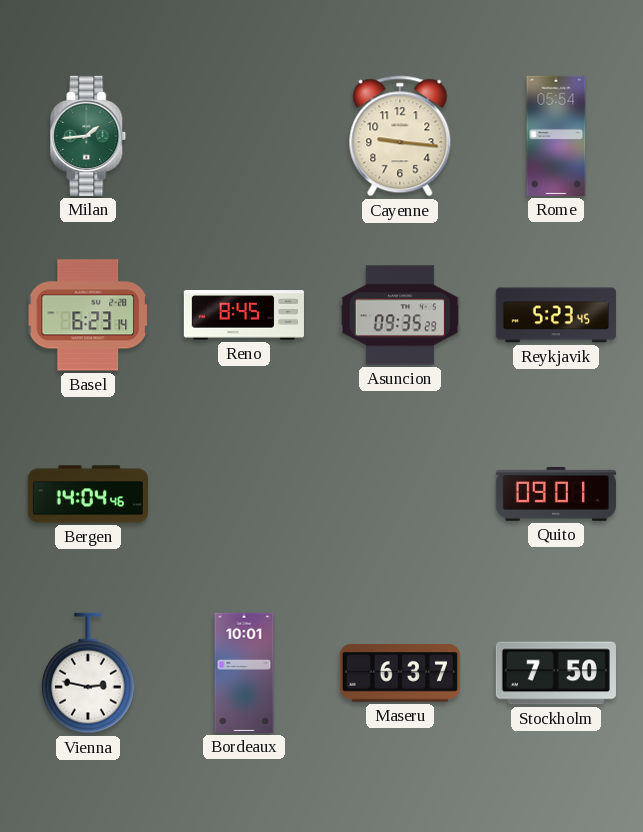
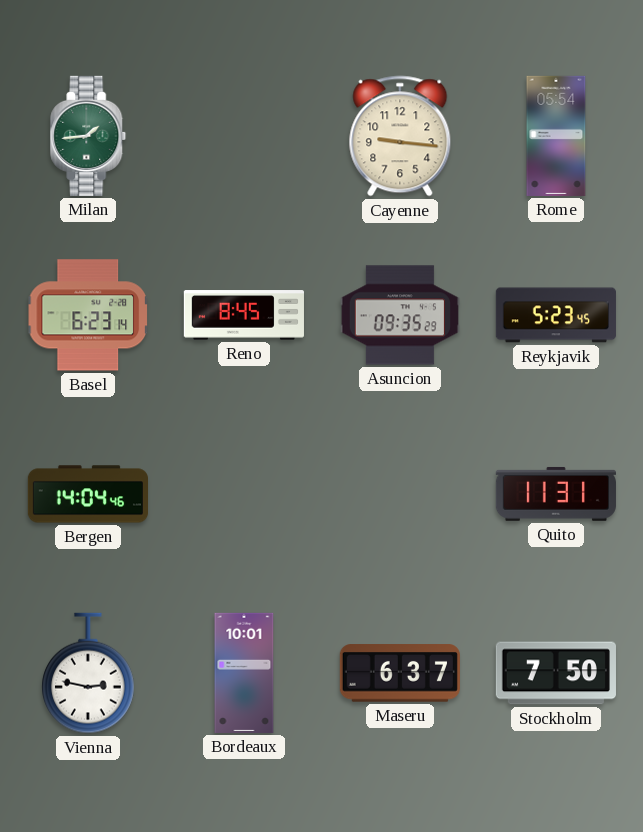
Quito: 09:01 -> 11:31
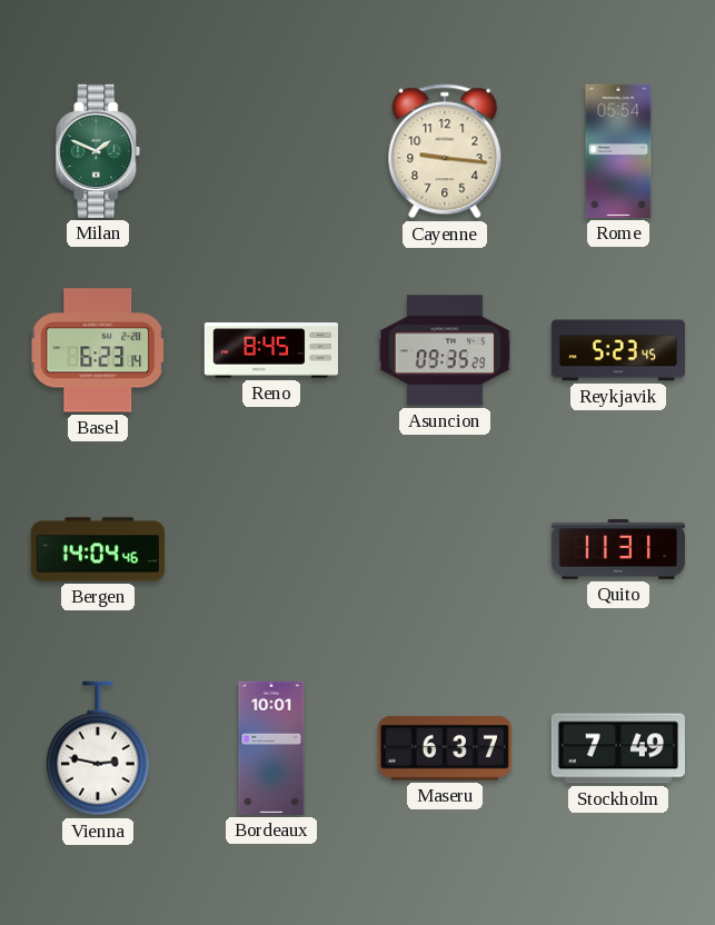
Milan: 1:44 -> 1:49
Stockholm: 7:50 -> 7:49
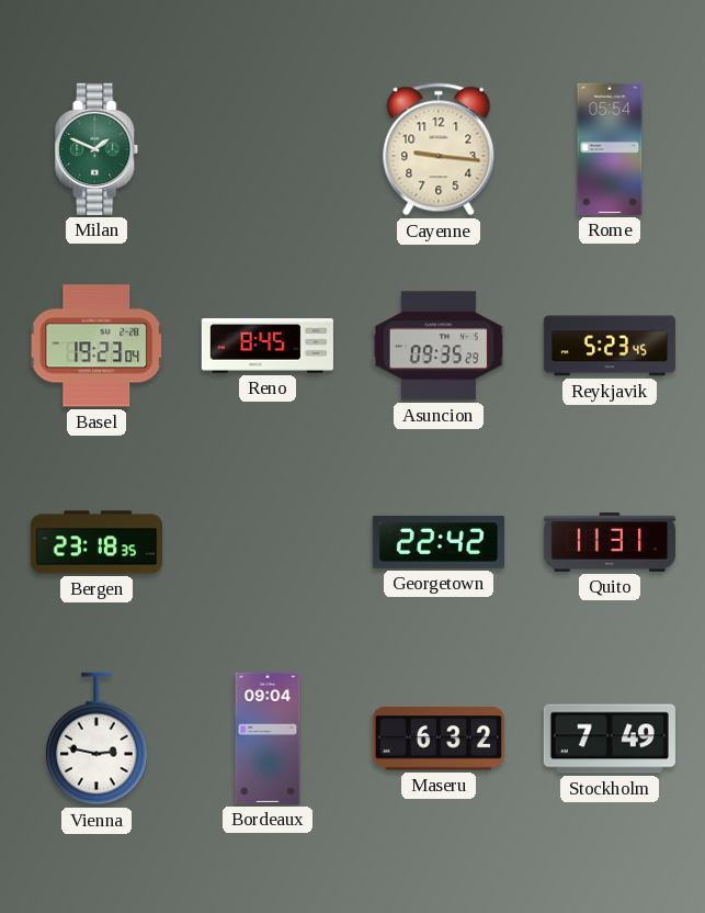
Basel: 6:23 -> 19:23
Bergen: 14:04 -> 23:18
Georgetown: none -> 22:42
Bordeaux: 10:01 -> 09:04
Maseru: 6:37 -> 6:32
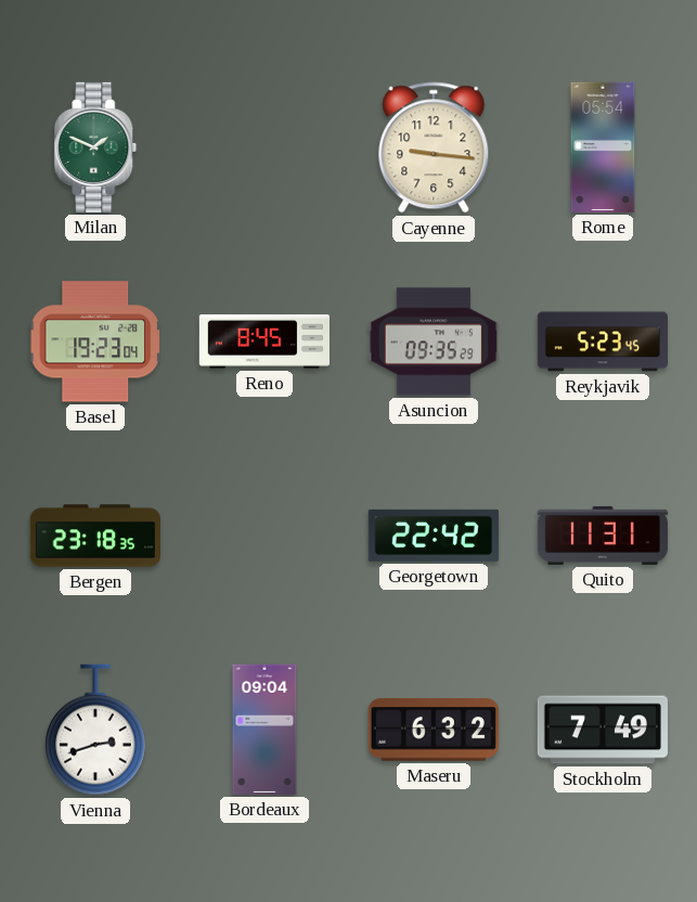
Vienna: 2:47 -> 2:42
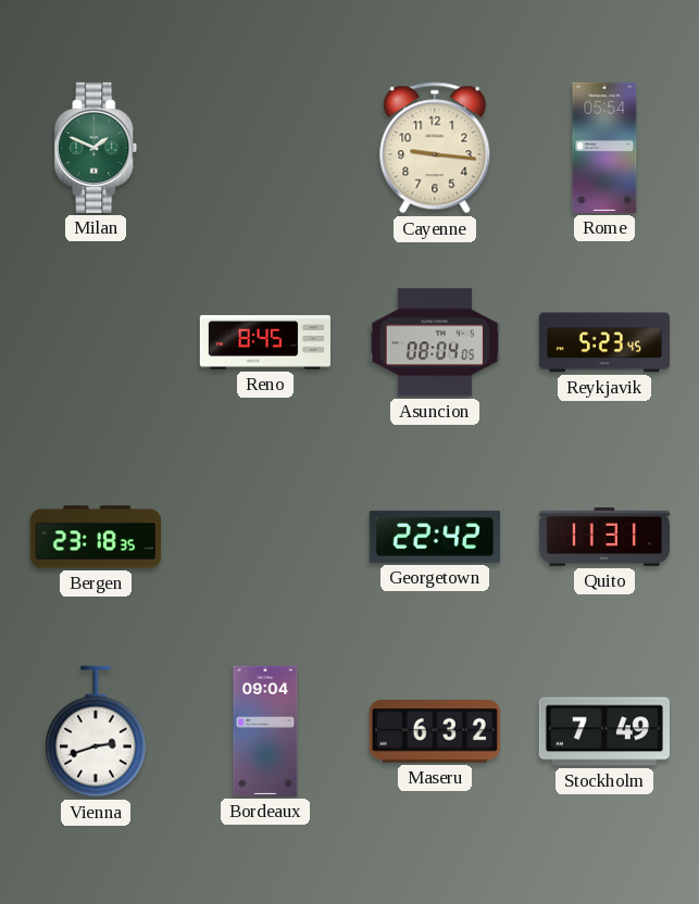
Basel: 19:23 -> none
Asuncion: 09:35 -> 08:04
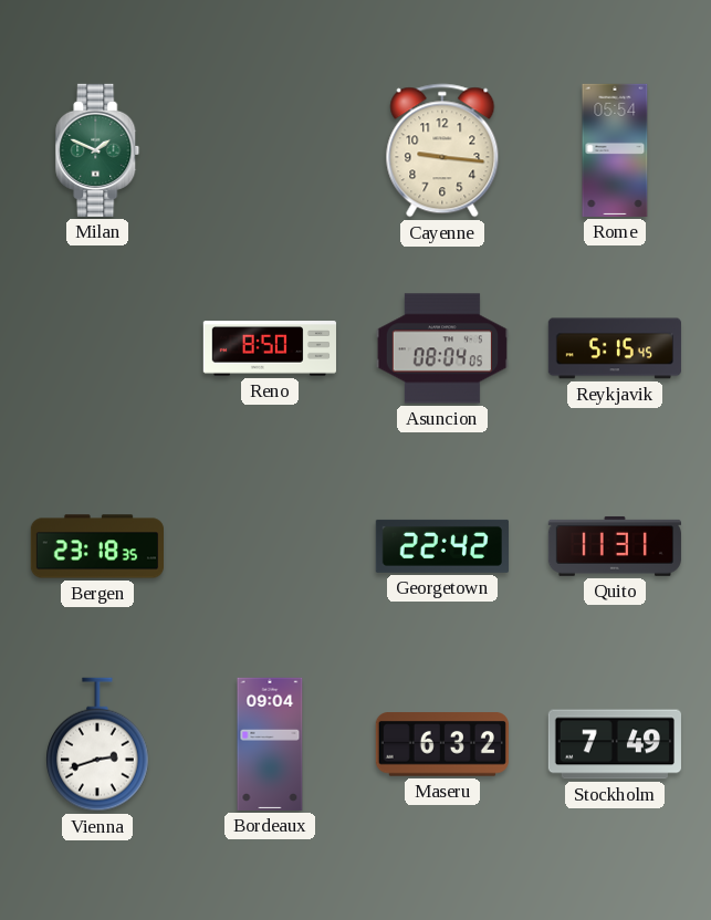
Reno: 8:45 -> 8:50
Reykjavik: 5:23 -> 5:15
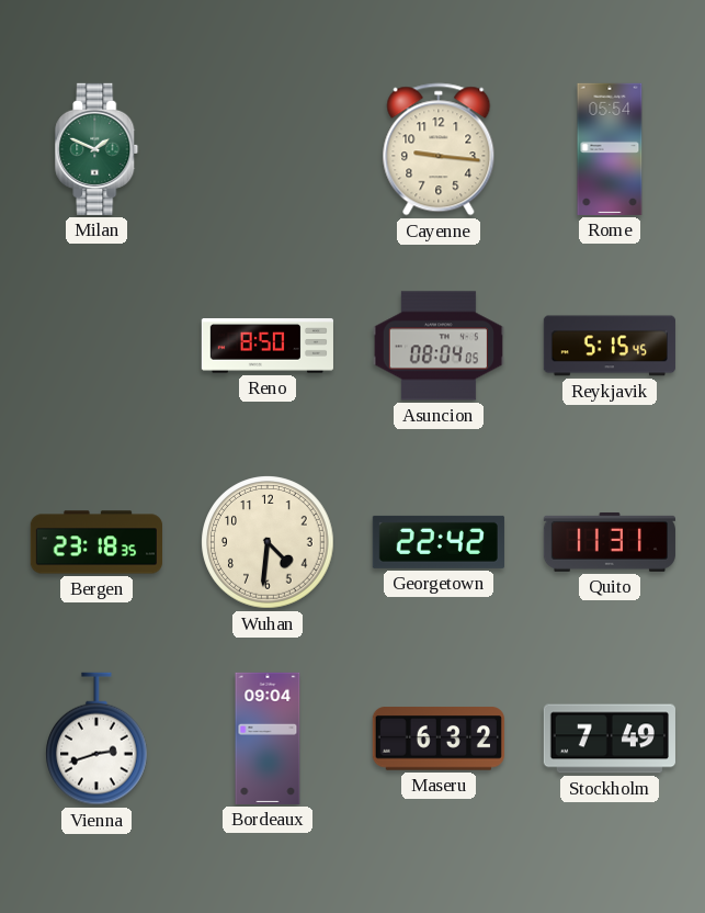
Wuhan: none -> 4:31
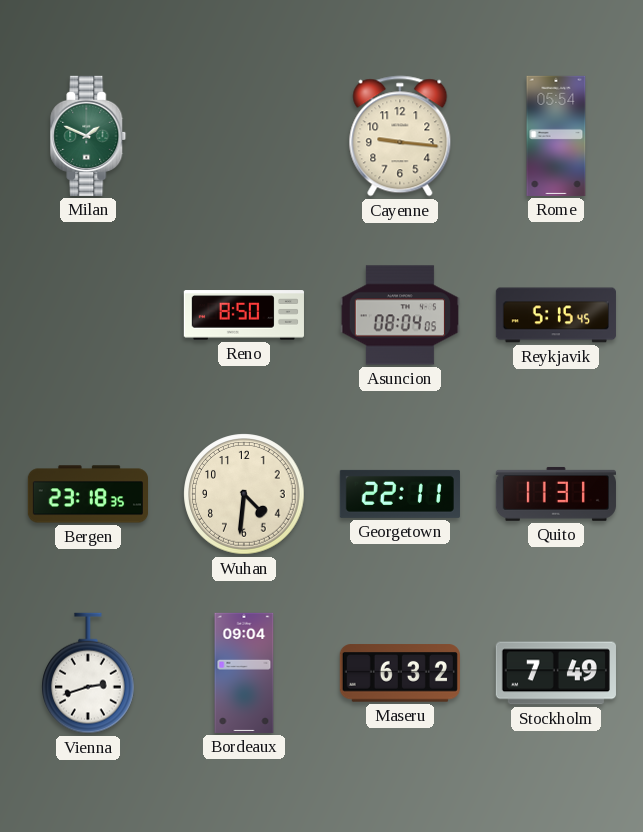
Georgetown: 22:42 -> 22:11
